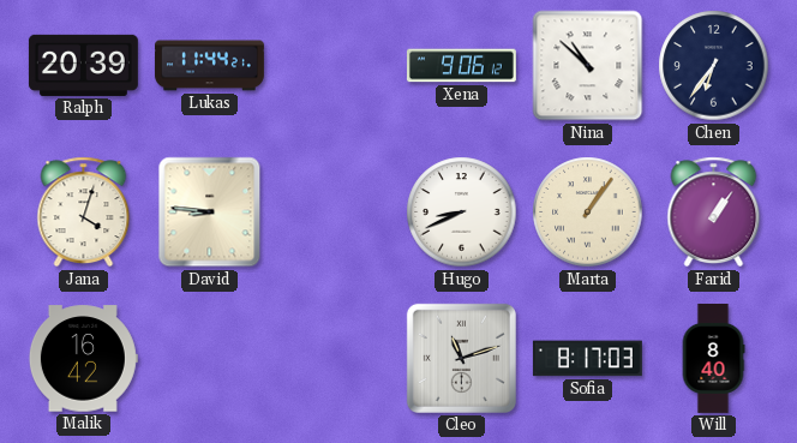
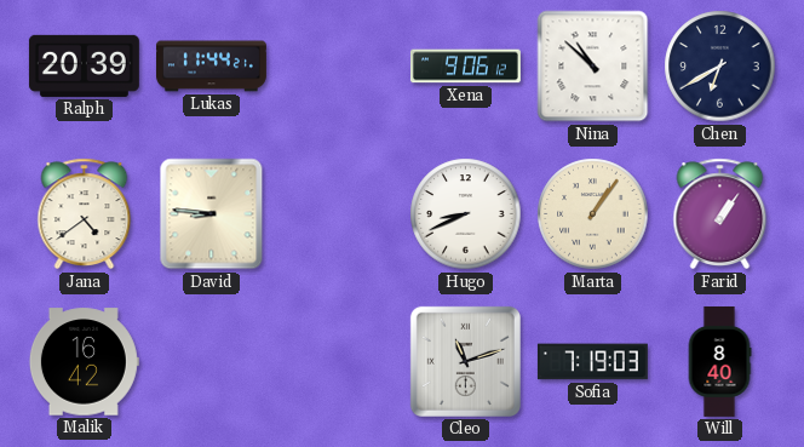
Chen: 6:36 -> 6:40
Jana: 4:03 -> 4:39
Sofia: 8:17 -> 7:19
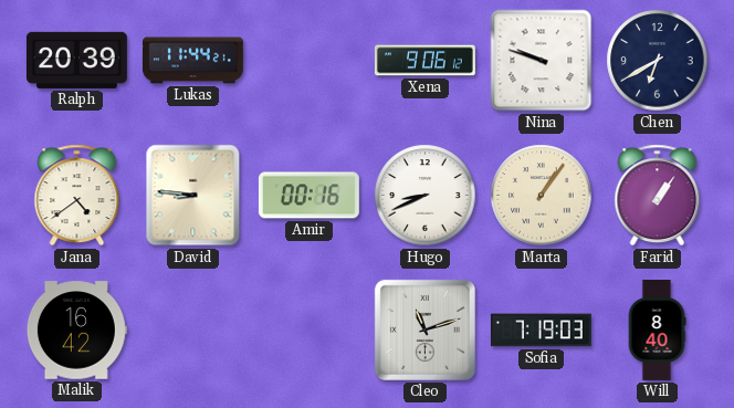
Nina: 10:52 -> 9:48
Amir: none -> 00:16
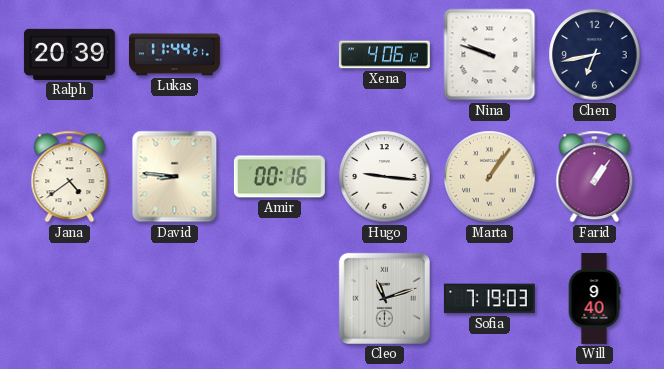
Xena: 9:06 -> 4:06
Chen: 6:40 -> 6:43
Hugo: 8:41 -> 9:16
Malik: 16:42 -> none
Will: 8:40 -> 9:40
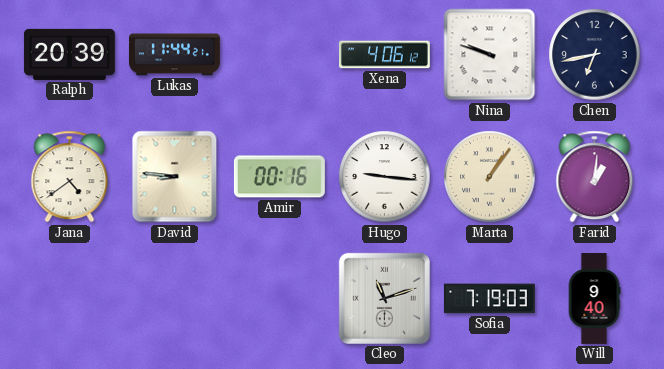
Farid: 1:06 -> 1:01
